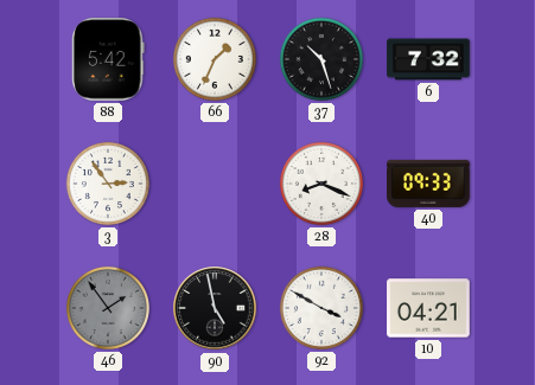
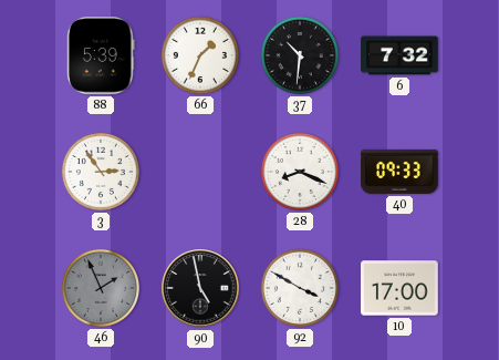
88: 5:42 -> 5:39
37: 10:27 -> 10:31
46: 1:54 -> 1:56
10: 04:21 -> 17:00
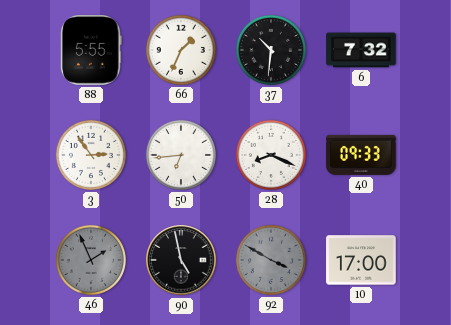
88: 5:39 -> 5:55
50: none -> 6:44
92 dial: white -> grey
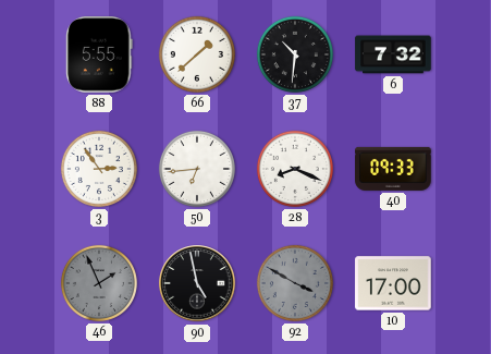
66: 1:34 -> 1:38
